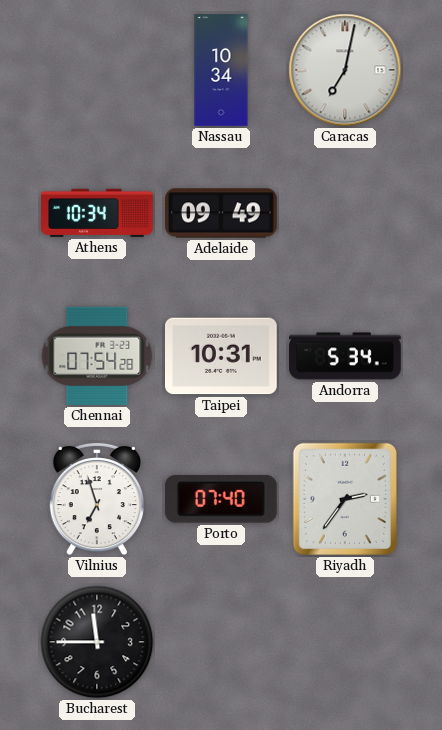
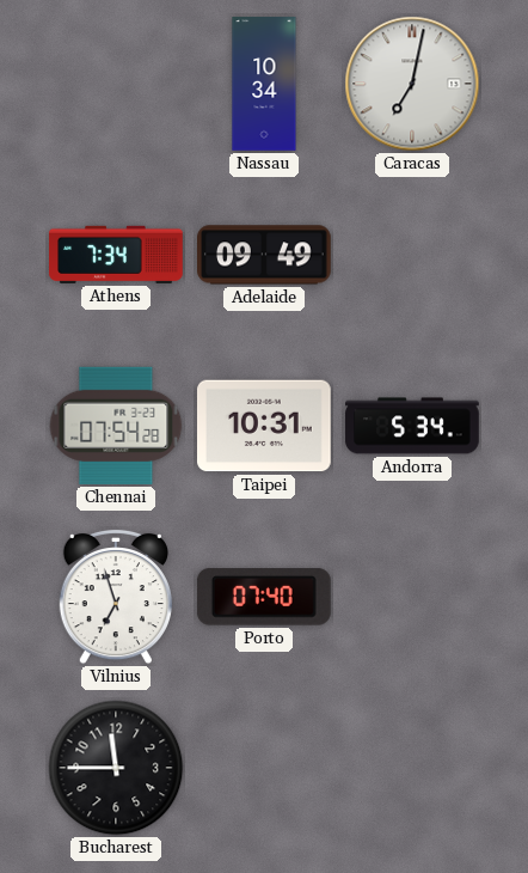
Athens: 10:34 -> 7:34
Riyadh: 2:36 -> none
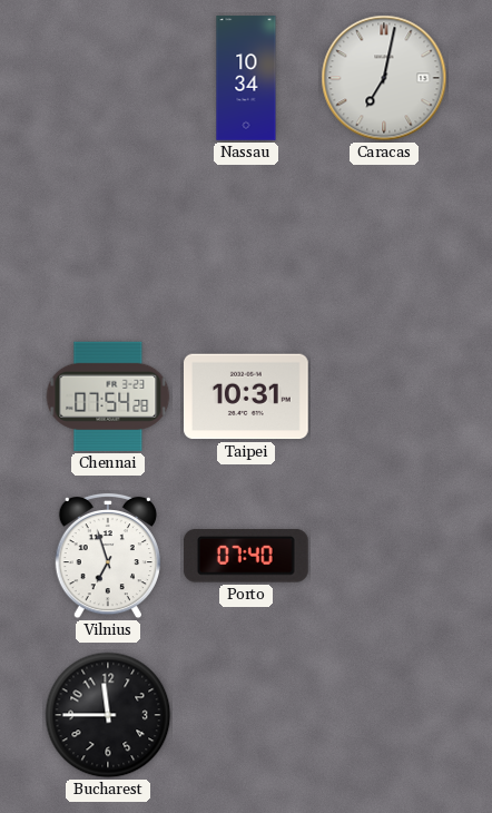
Athens: 7:34 -> none
Adelaide: 09:49 -> none
Andorra: 5:34 -> none
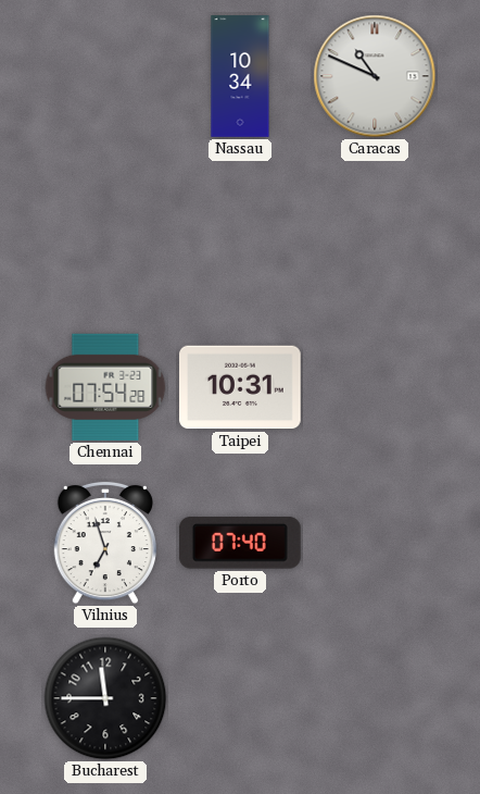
Caracas: 7:02 -> 10:49
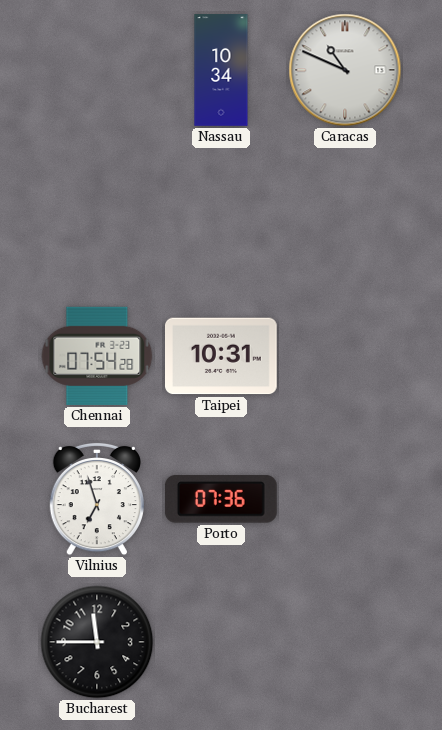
Porto: 07:40 -> 07:36
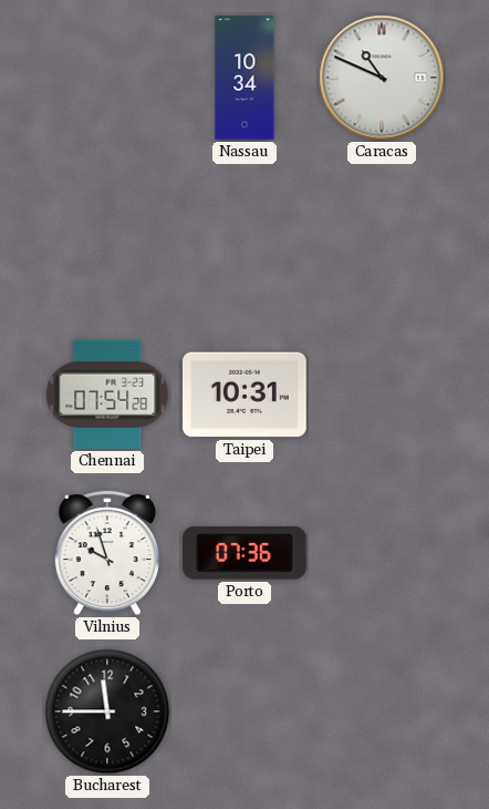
Vilnius: 6:57 -> 9:57
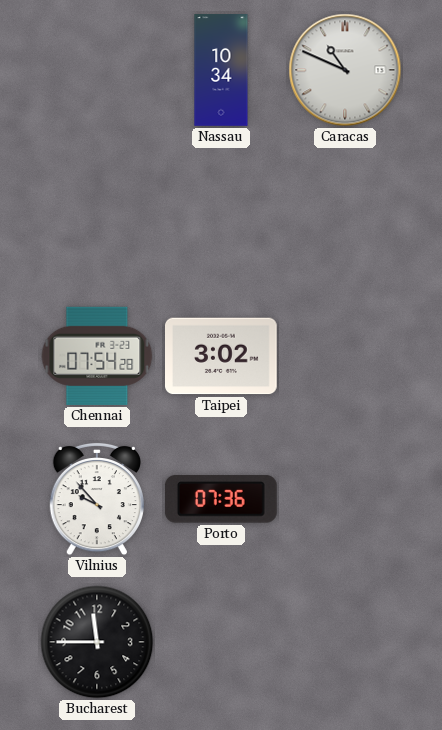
Taipei: 10:31 -> 3:02
Vilnius: 9:57 -> 9:53
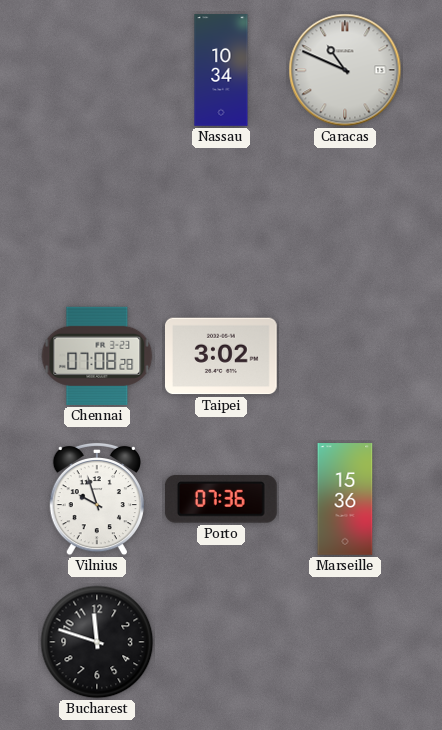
Chennai: 07:54 -> 07:08
Vilnius: 9:53 -> 9:57
Marseille: none -> 15:36
Bucharest: 11:45 -> 11:48
